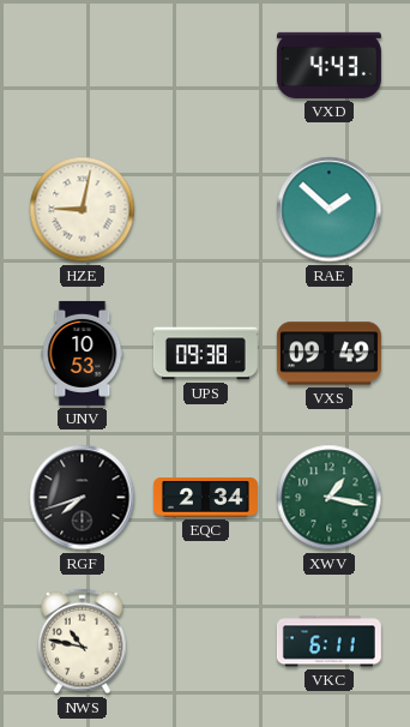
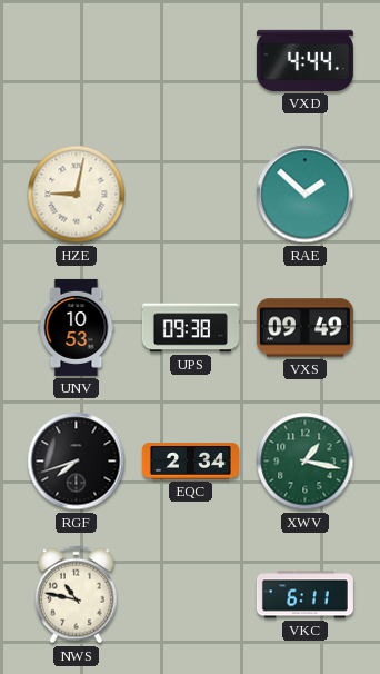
VXD: 4:43 -> 4:44
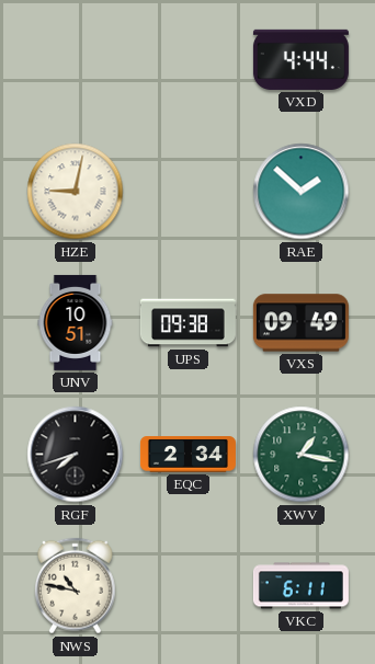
UNV: 10:53 -> 10:51
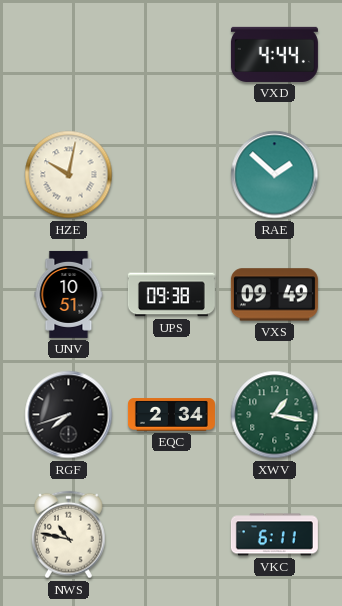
HZE: 9:02 -> 10:02
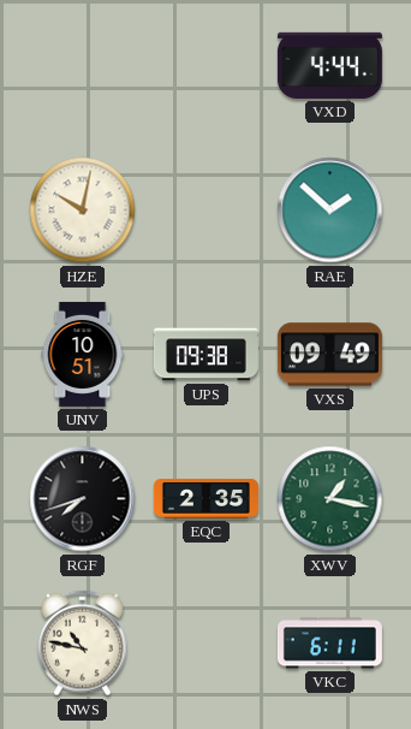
EQC: 2:34 -> 2:35
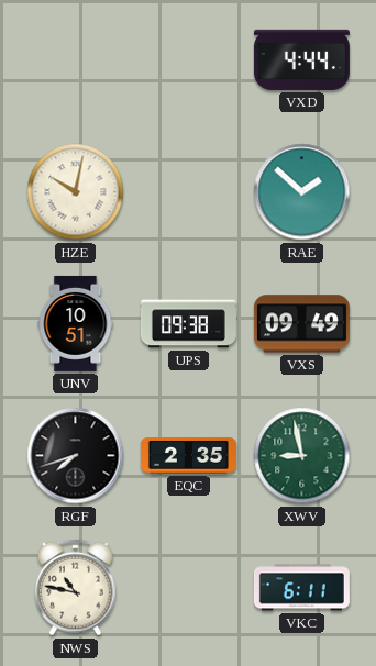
XWV: 1:17 -> 8:58
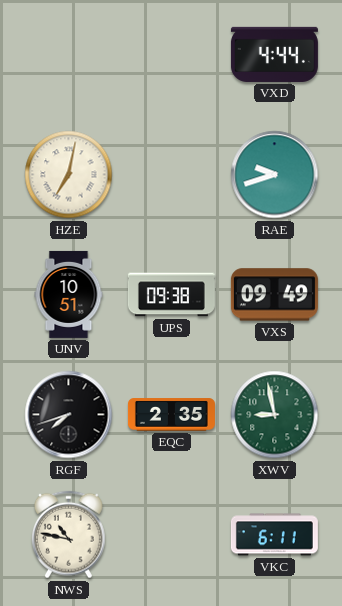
HZE: 10:02 -> 7:02
RAE: 1:52 -> 9:42
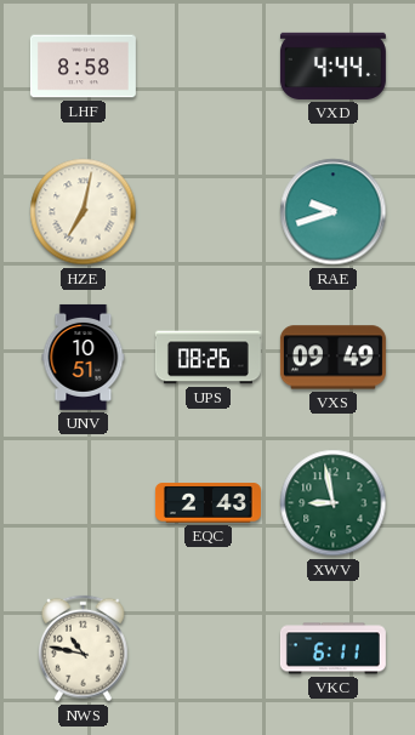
LHF: none -> 8:58
UPS: 09:38 -> 08:26
RGF: 7:42 -> none
EQC: 2:35 -> 2:43
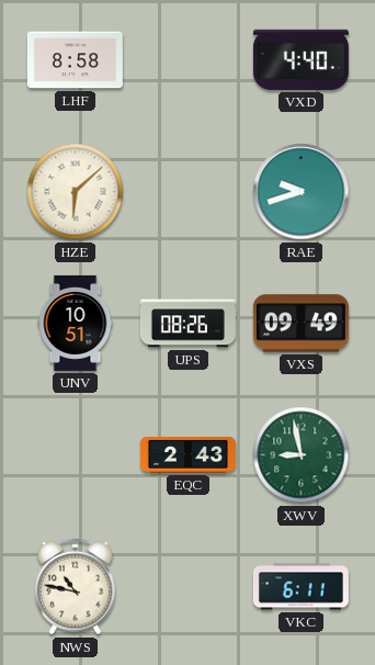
VXD: 4:44 -> 4:40
HZE: 7:02 -> 6:08
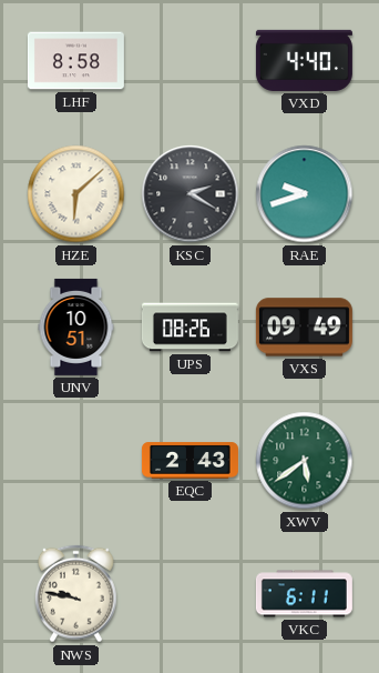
KSC: none -> 2:20
XWV: 8:58 -> 5:39
NWS: 10:47 -> 9:47
